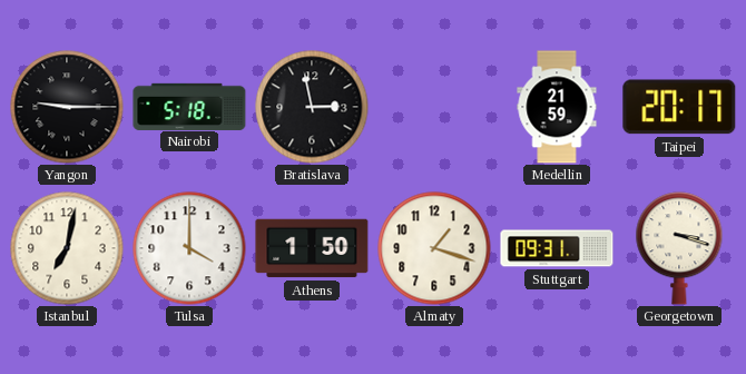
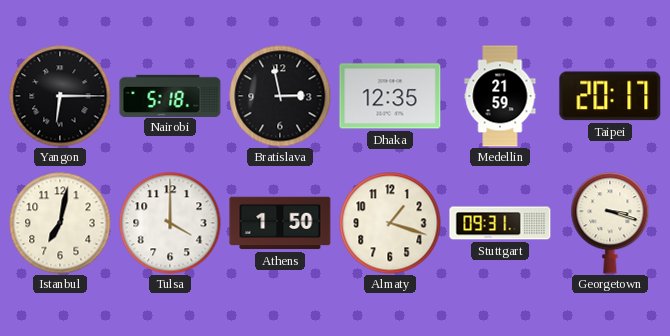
Yangon: 9:15 -> 6:15
Dhaka: none -> 12:35
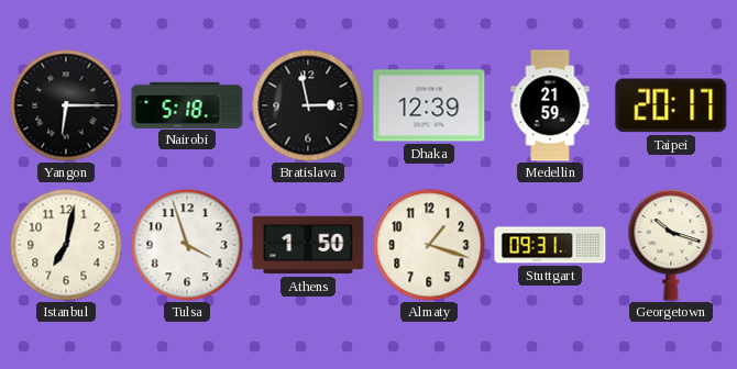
Dhaka: 12:35 -> 12:39
Tulsa: 4:00 -> 3:57
Georgetown: 3:18 -> 10:18
